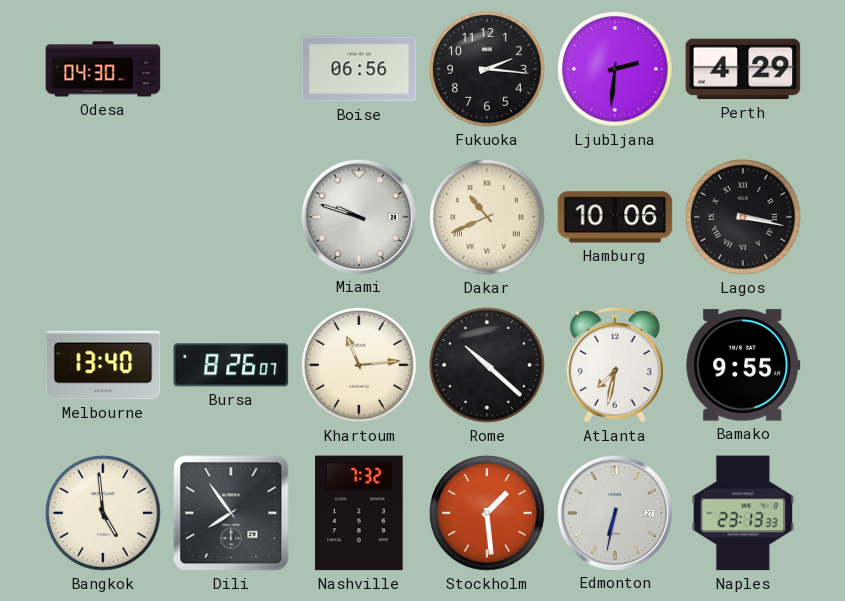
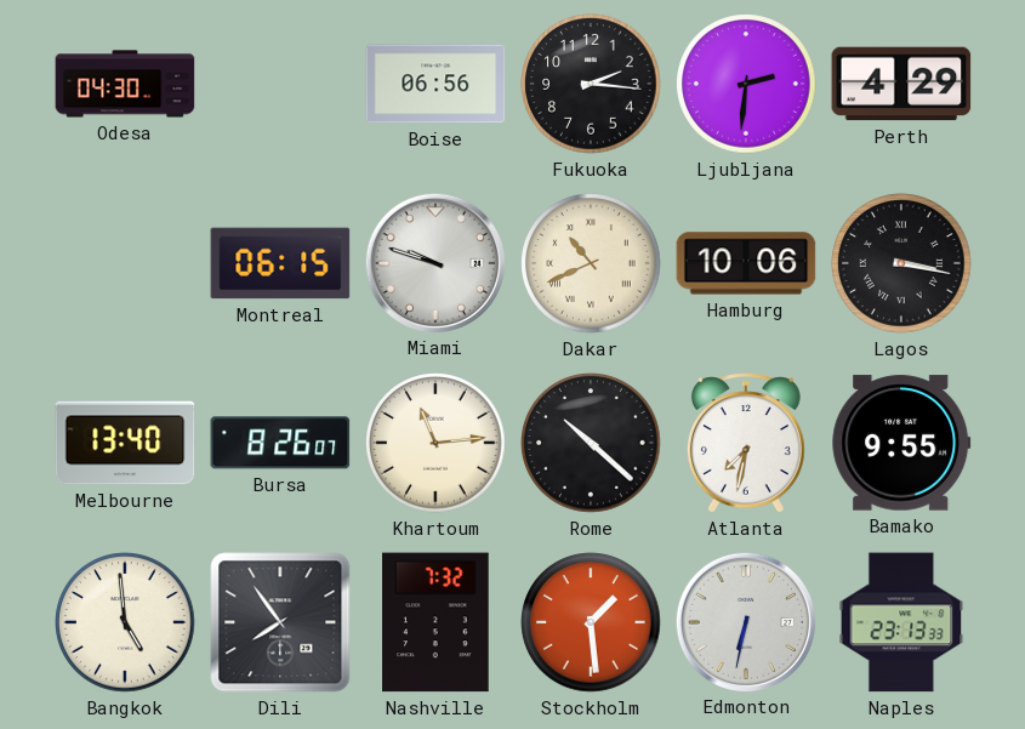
Montreal: none -> 06:15
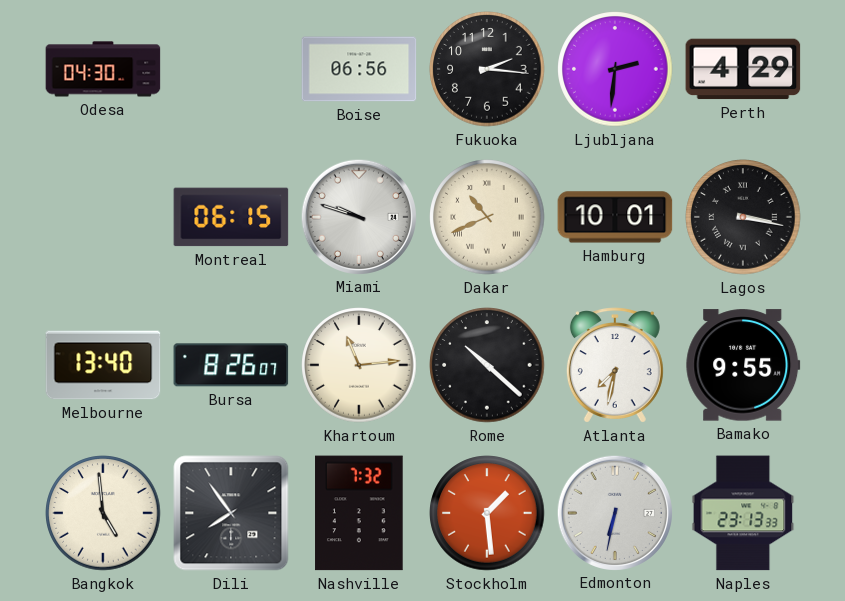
Hamburg: 10:06 -> 10:01
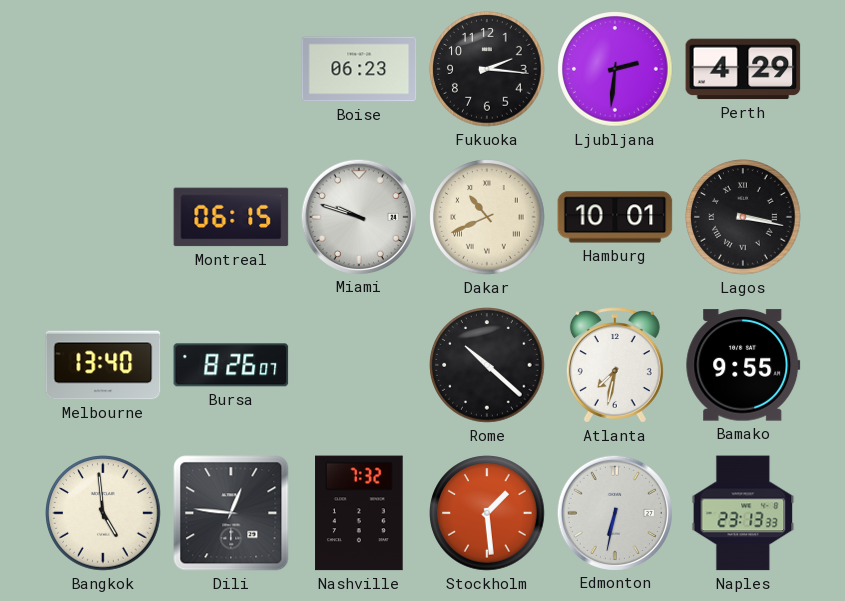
Odesa: 04:30 -> none
Boise: 06:56 -> 06:23
Khartoum: 11:14 -> none
Dili: 7:54 -> 12:46
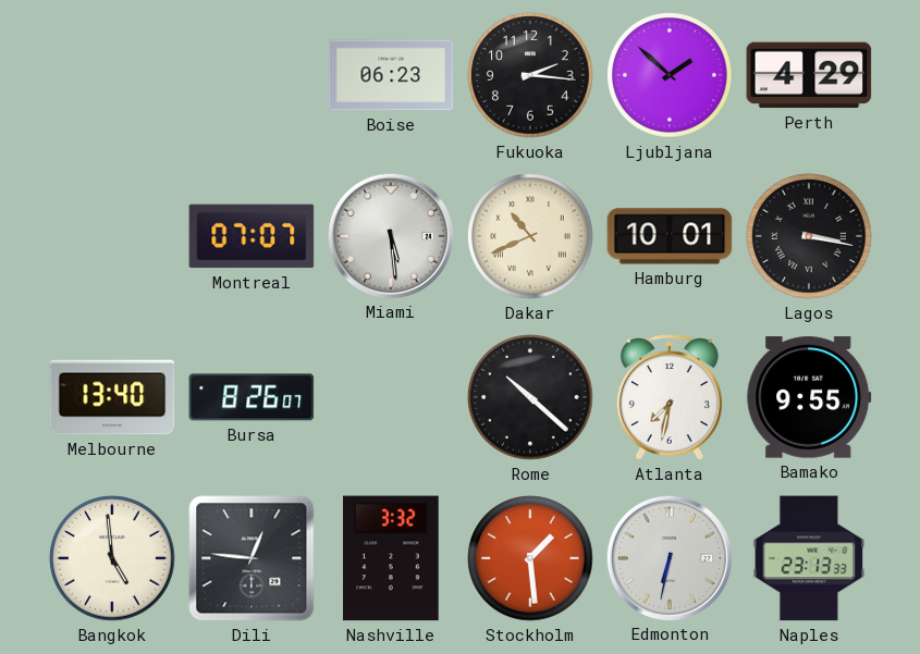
Ljubljana: 2:31 -> 1:52
Montreal: 06:15 -> 07:07
Miami: 9:48 -> 5:29
Nashville: 7:32 -> 3:32
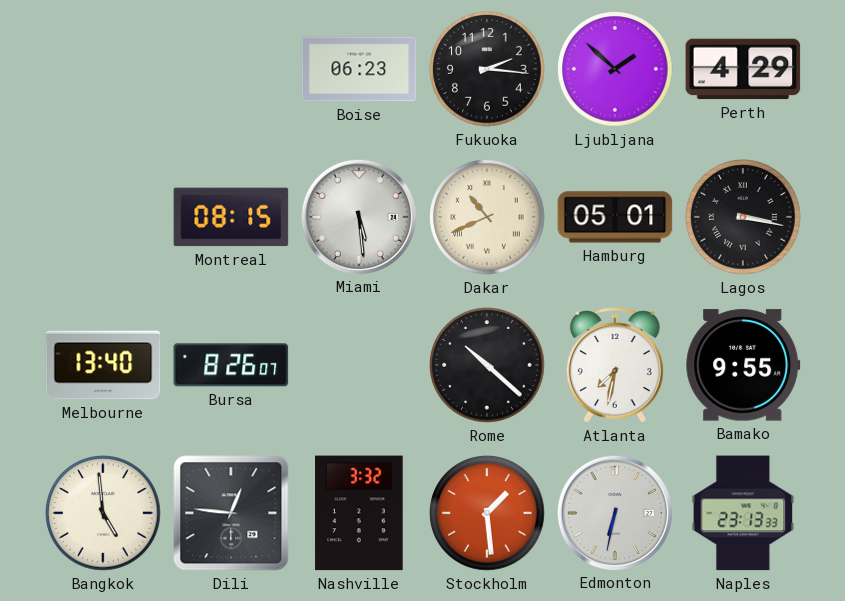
Montreal: 07:07 -> 08:15
Hamburg: 10:01 -> 05:01
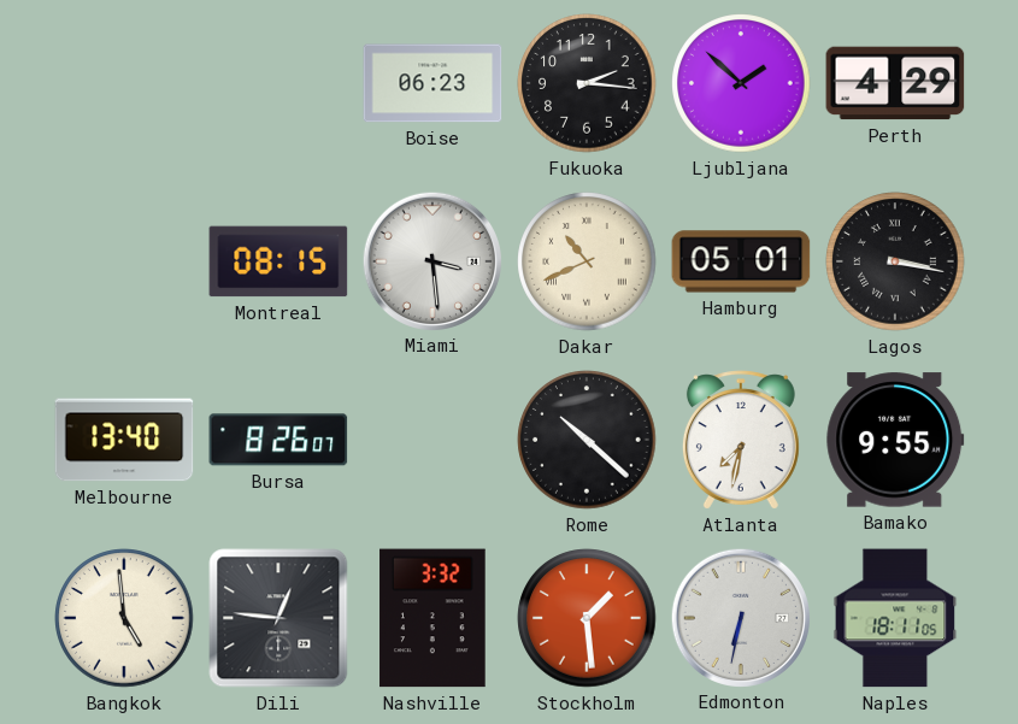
Miami: 5:29 -> 3:29
Naples: 23:13 -> 18:11
